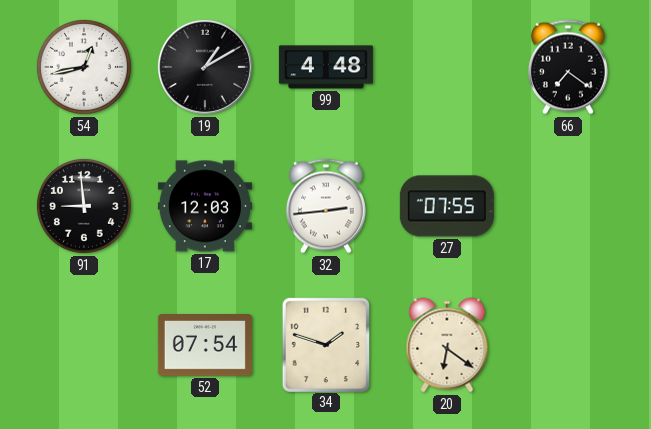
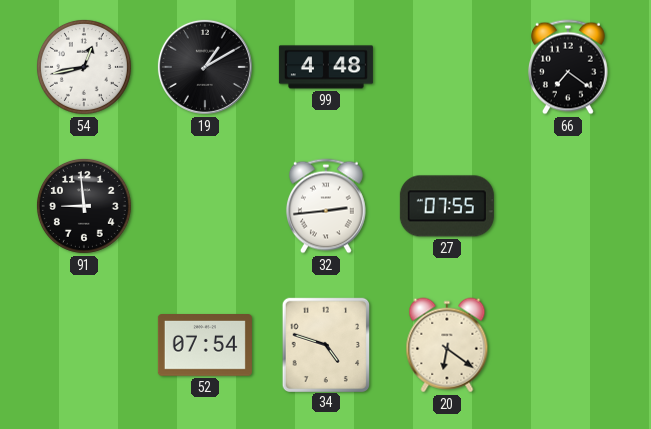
17: 12:03 -> none
34: 1:48 -> 4:48
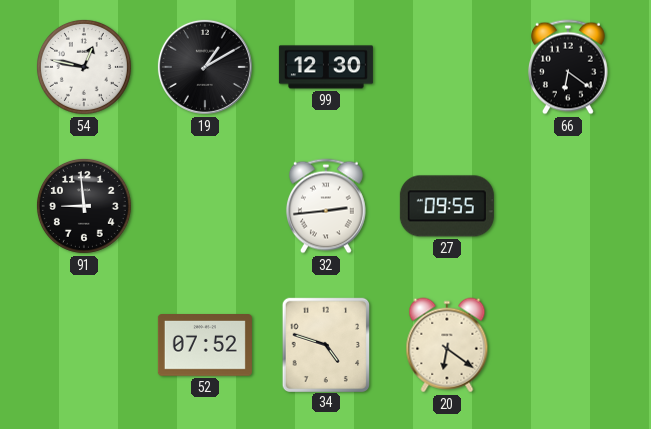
54: 12:43 -> 12:47
99: 4:48 -> 12:30
66: 7:21 -> 6:21
27: 07:55 -> 09:55
52: 07:54 -> 07:52
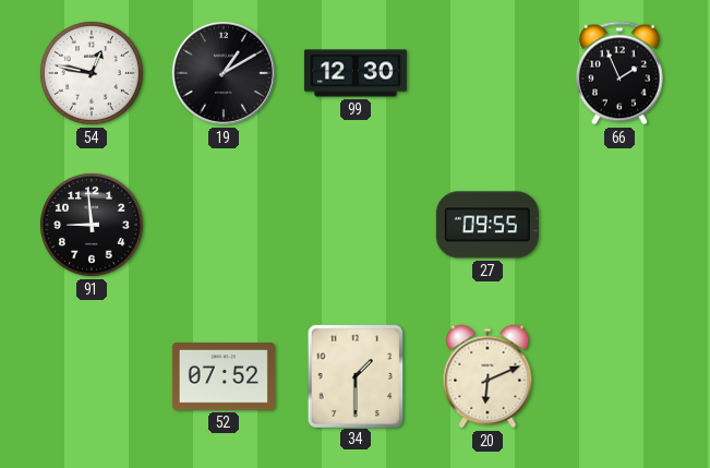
66: 6:21 -> 1:56
32: 2:44 -> none
34: 4:48 -> 1:30
20: 6:21 -> 6:11
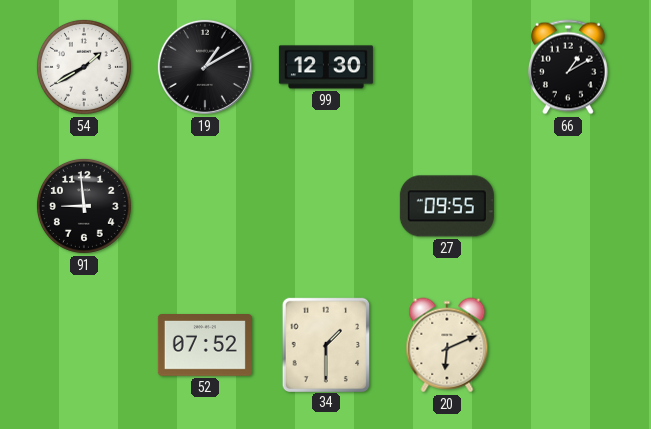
54: 12:47 -> 1:40
66: 1:56 -> 1:10
